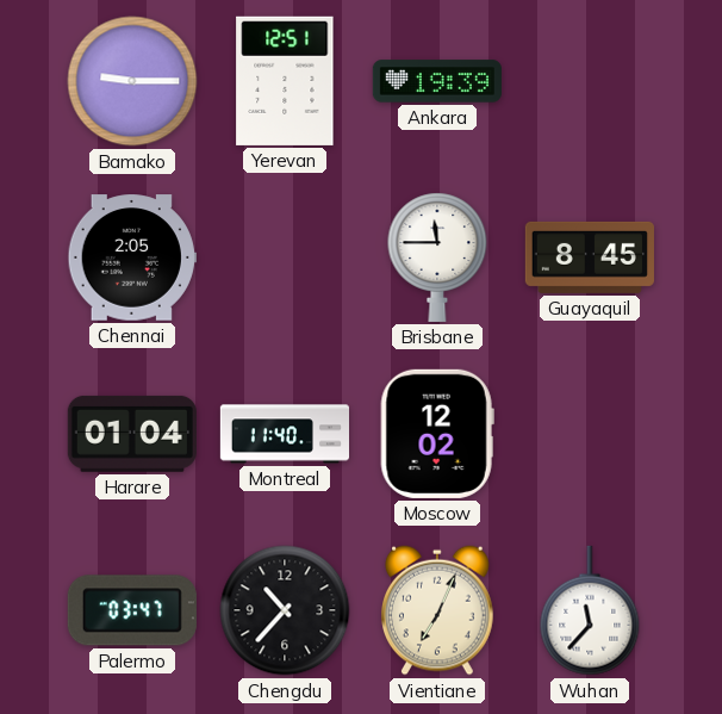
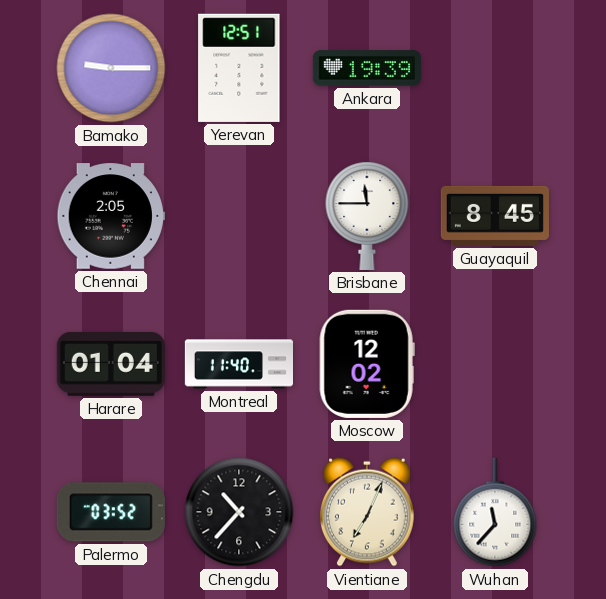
Palermo: 03:47 -> 03:52
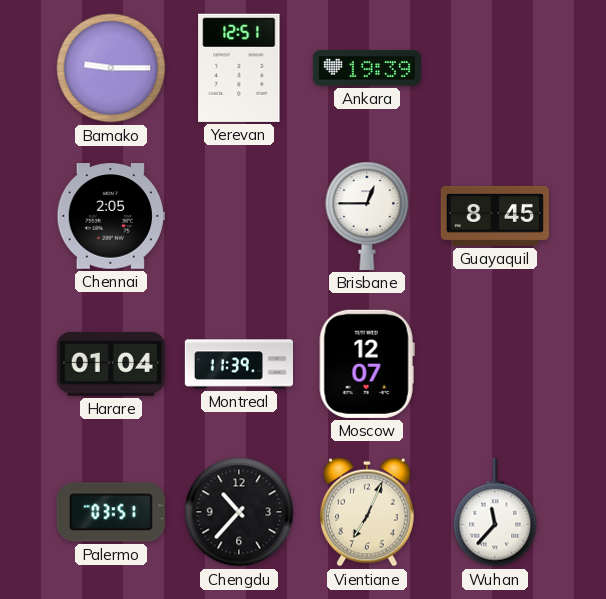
Brisbane: 11:45 -> 12:45
Montreal: 11:40 -> 11:39
Moscow: 12:02 -> 12:07
Palermo: 03:52 -> 03:51
